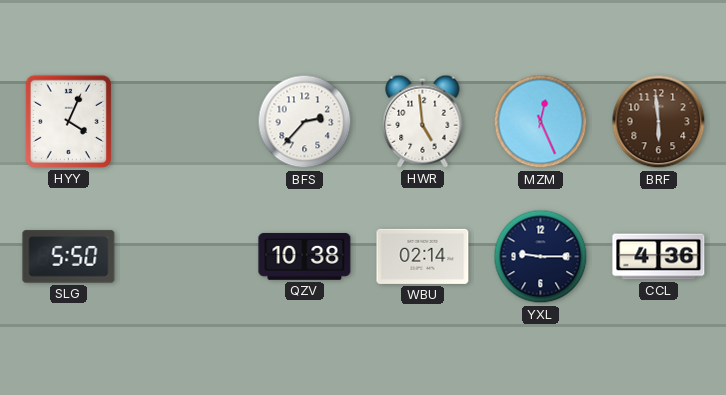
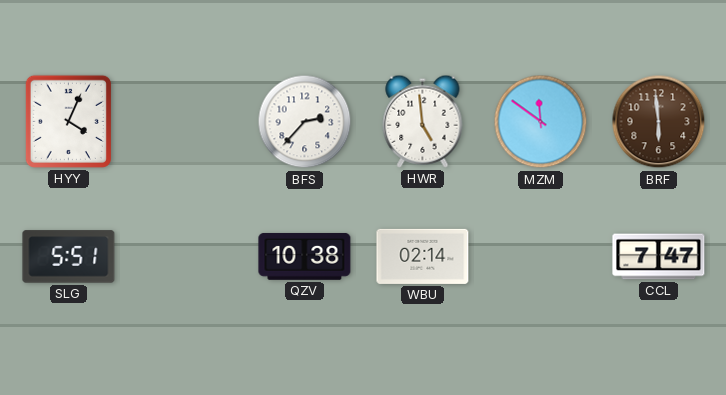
MZM: 12:26 -> 11:51
SLG: 5:50 -> 5:51
YXL: 9:15 -> none
CCL: 4:36 -> 7:47
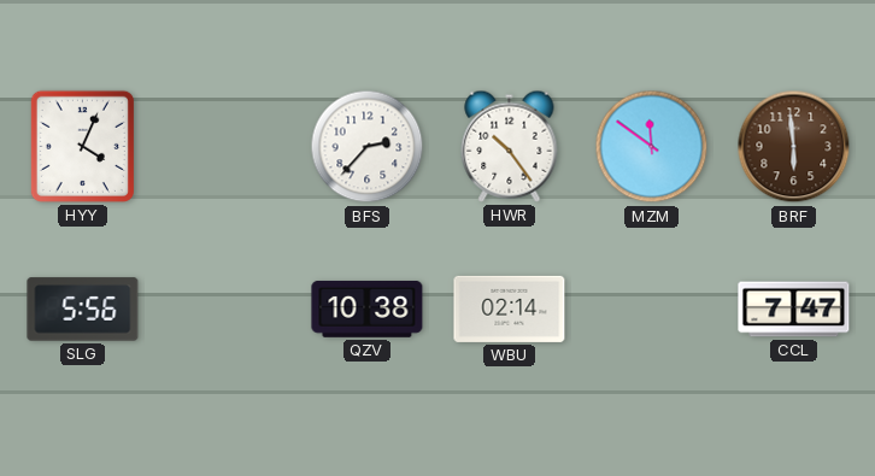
HWR: 4:59 -> 10:24
SLG: 5:51 -> 5:56
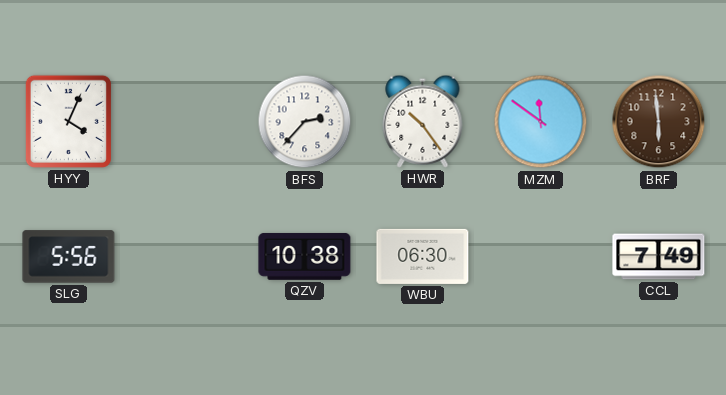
WBU: 02:14 -> 06:30
CCL: 7:47 -> 7:49
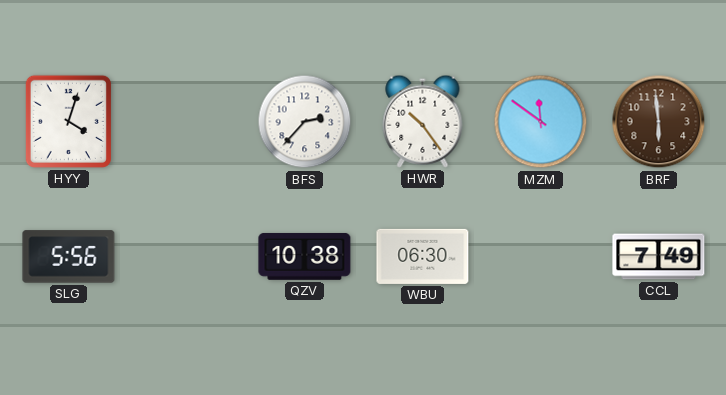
HYY: 4:04 -> 4:03
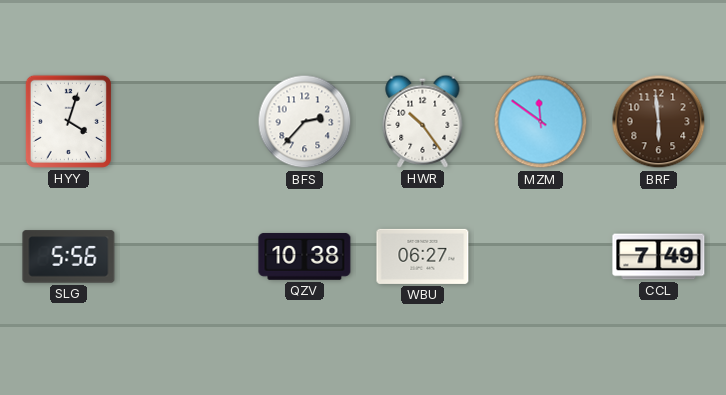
WBU: 06:30 -> 06:27
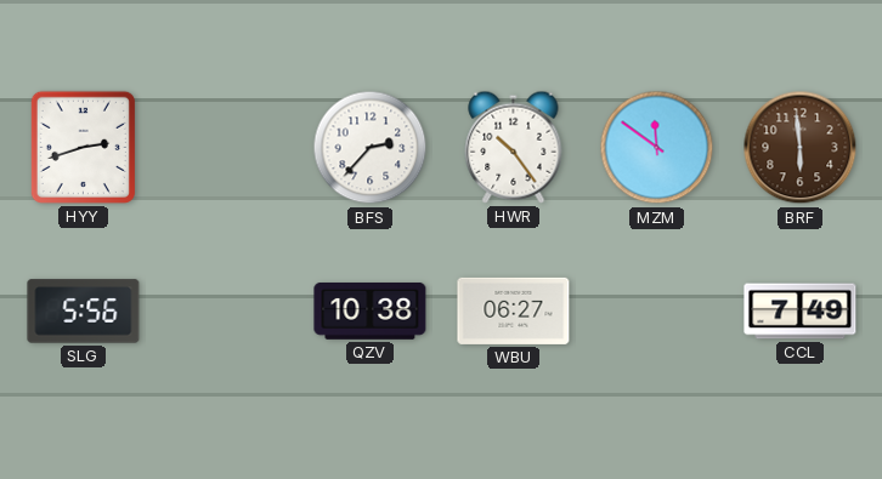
HYY: 4:03 -> 2:42
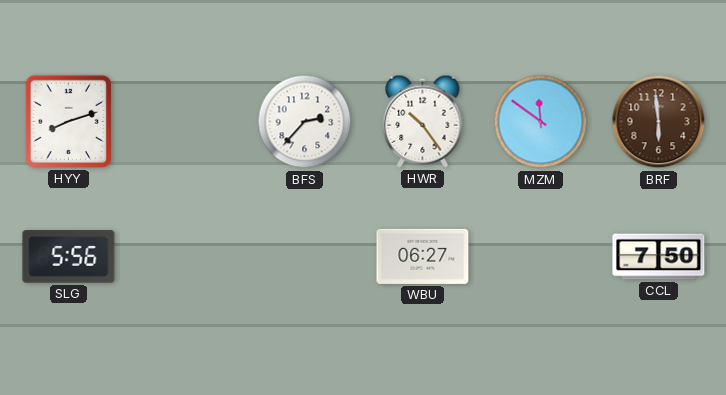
HYY: 2:42 -> 8:12
QZV: 10:38 -> none
CCL: 7:49 -> 7:50
